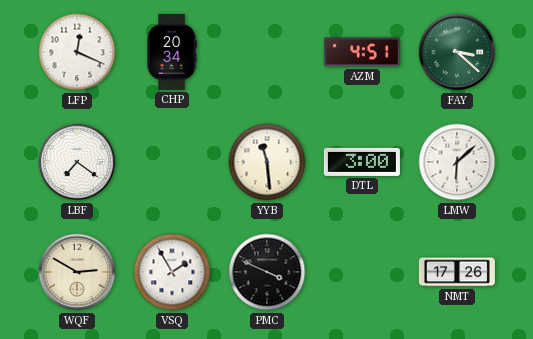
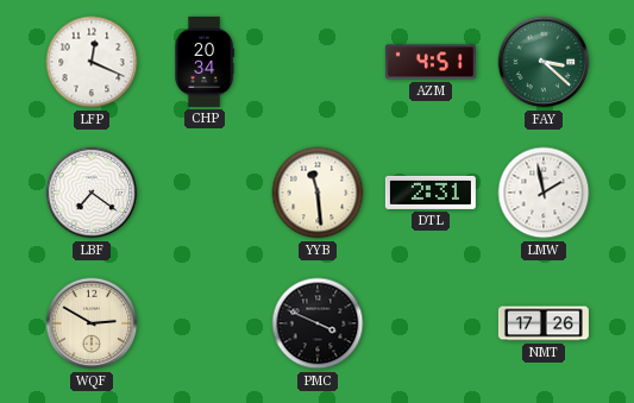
DTL: 3:00 -> 2:31
LMW: 6:08 -> 1:58
VSQ: 1:55 -> none
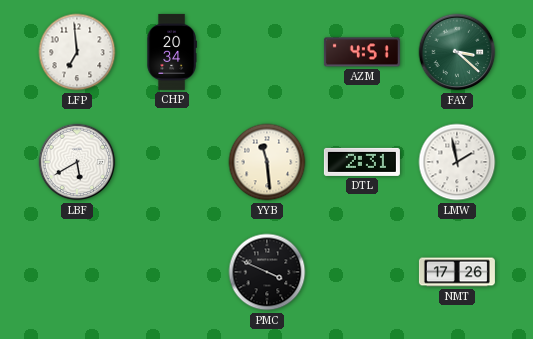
LFP: 12:19 -> 6:59
LBF: 7:21 -> 5:40
WQF: 2:50 -> none
